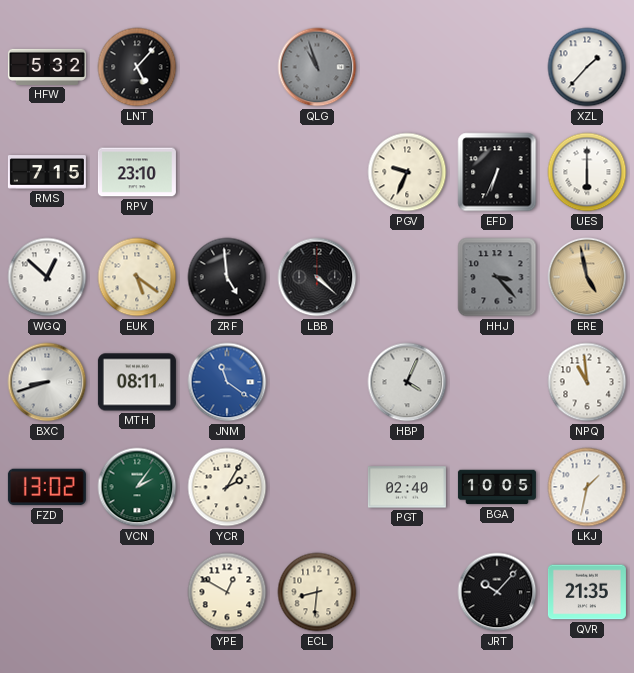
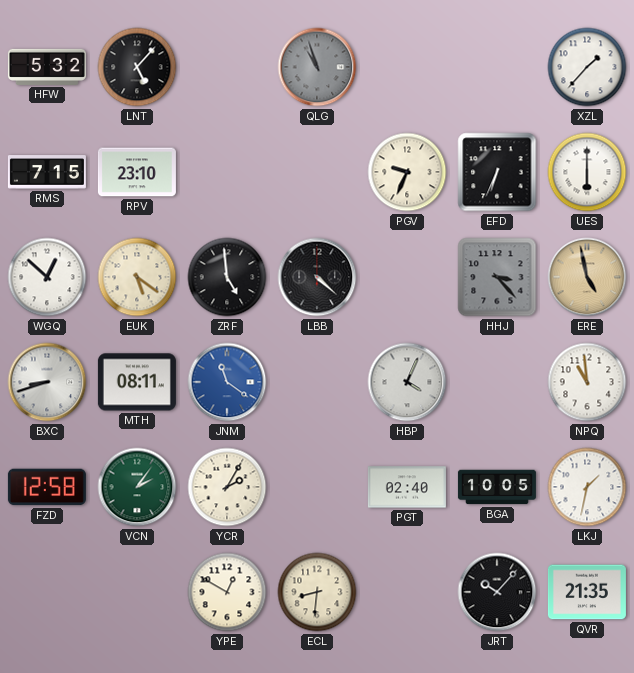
FZD: 13:02 -> 12:58
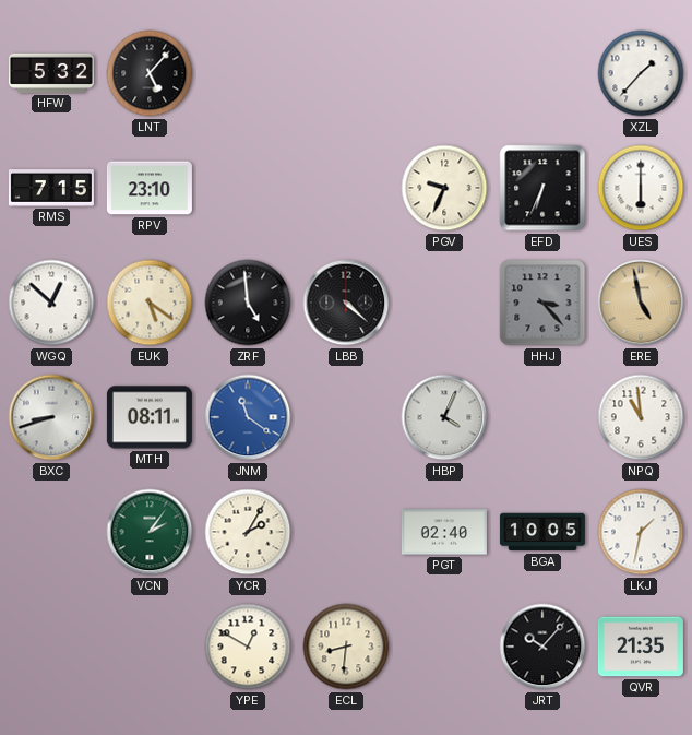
QLG: 10:57 -> none
FZD: 12:58 -> none
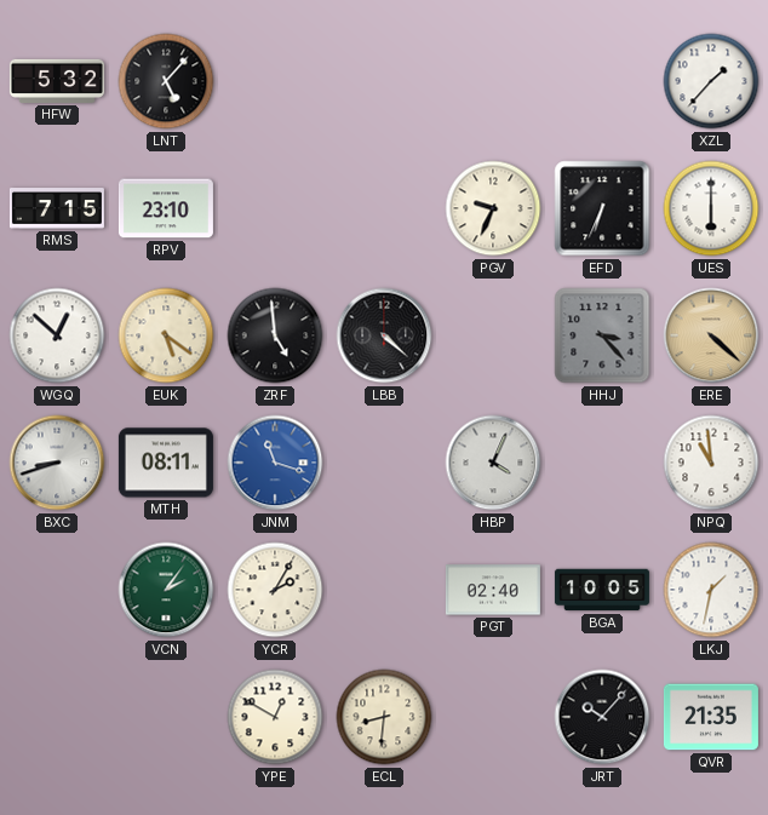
ERE: 4:58 -> 4:22
JNM: 11:21 -> 11:18
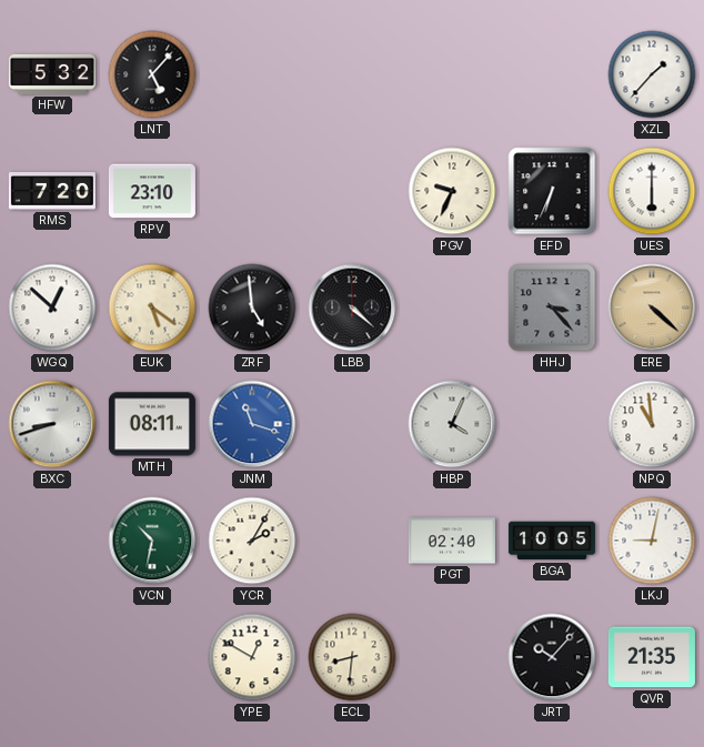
RMS: 7:15 -> 7:20
VCN: 2:06 -> 10:32
LKJ: 1:32 -> 9:02
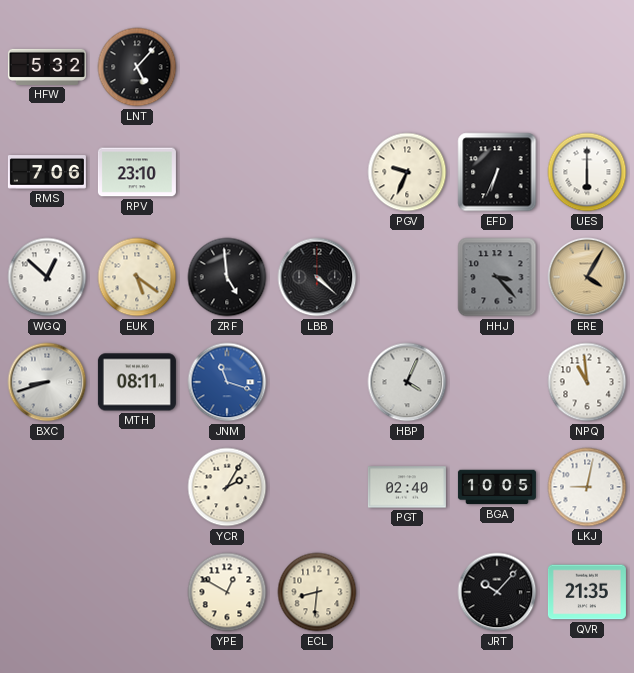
XZL: 1:37 -> none
RMS: 7:20 -> 7:06
ERE: 4:22 -> 4:05
VCN: 10:32 -> none
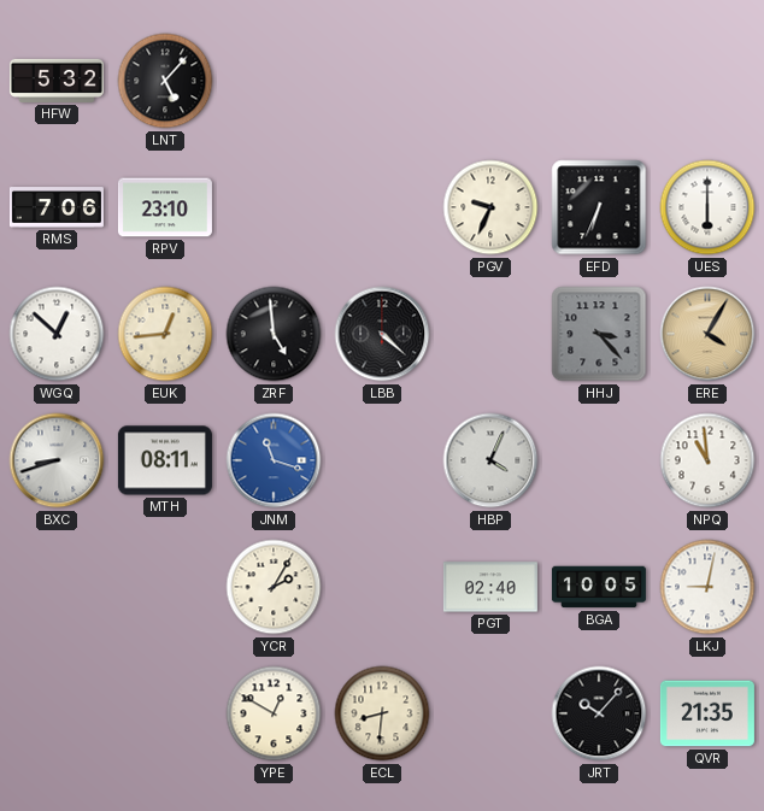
EUK: 5:21 -> 12:44
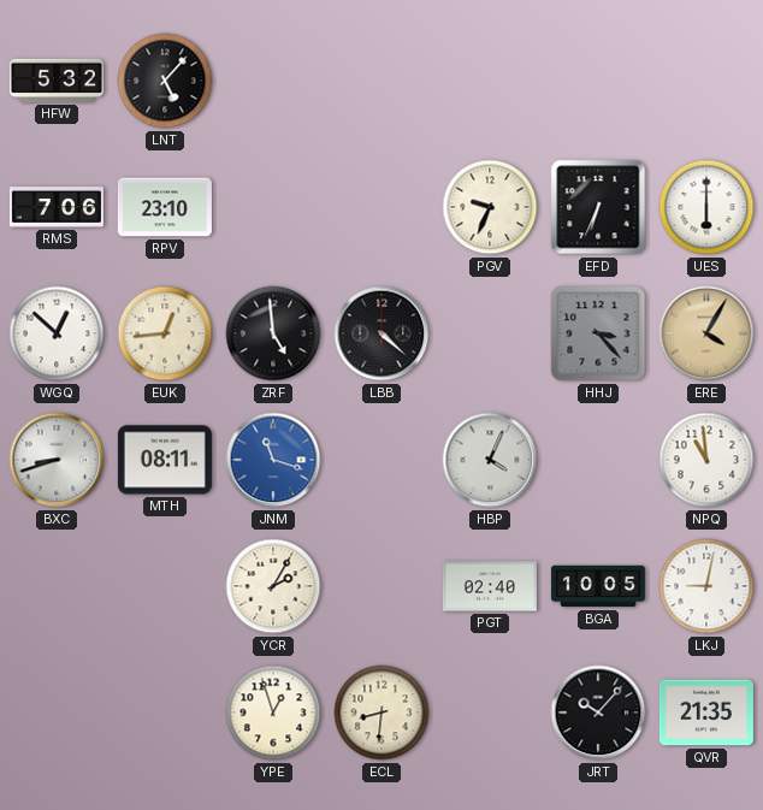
YPE: 12:50 -> 12:57
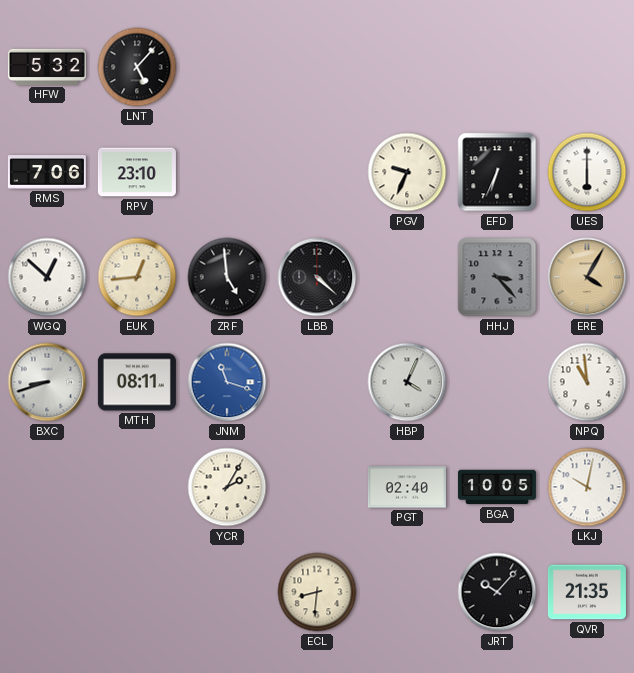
LKJ: 9:02 -> 10:02
YPE: 12:57 -> none
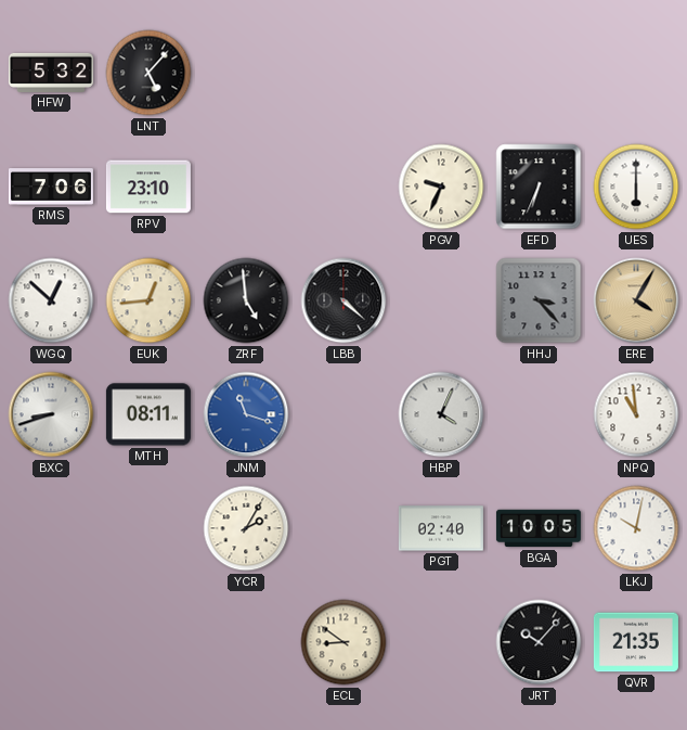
ECL: 8:31 -> 8:51
